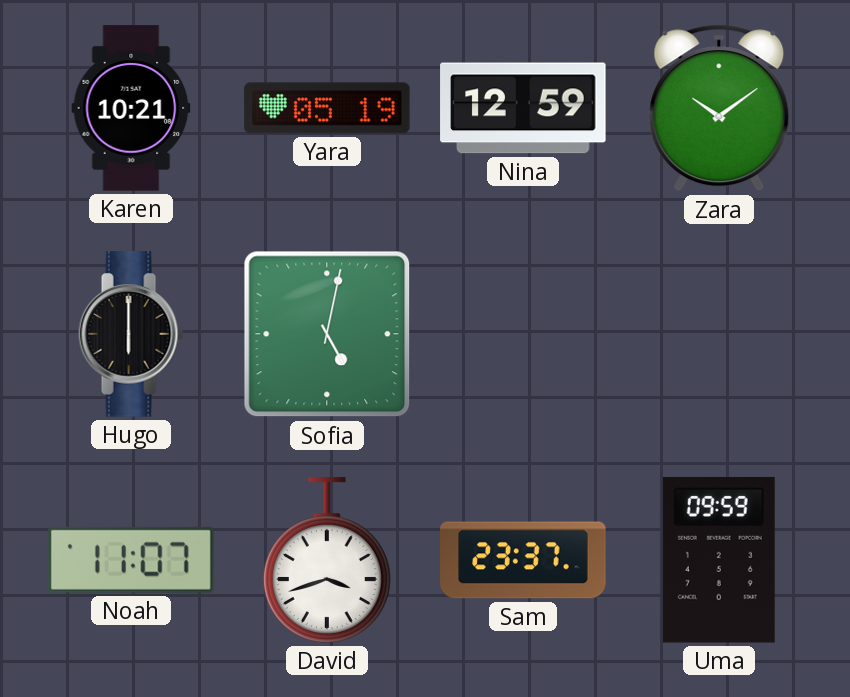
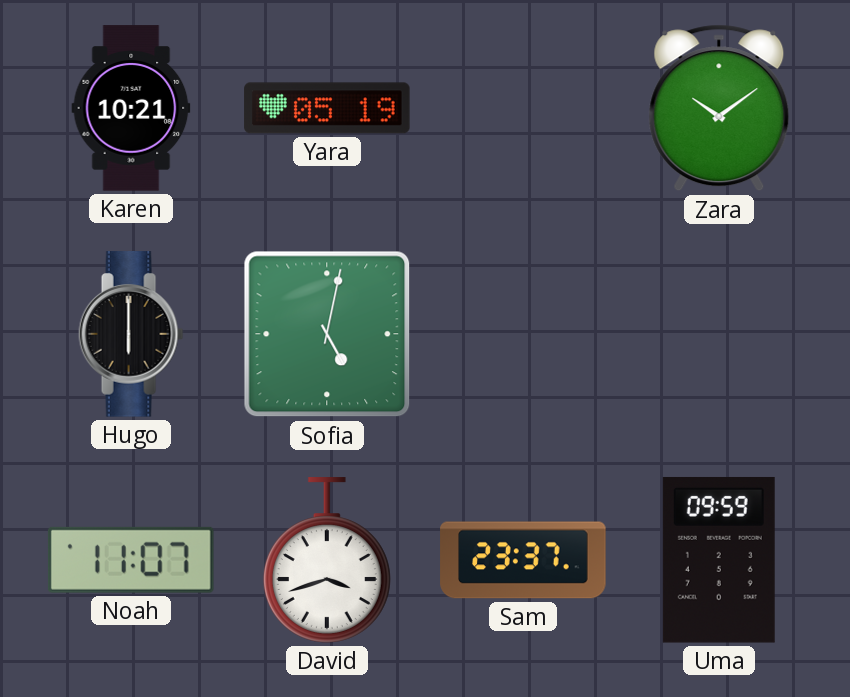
Nina: 12:59 -> none
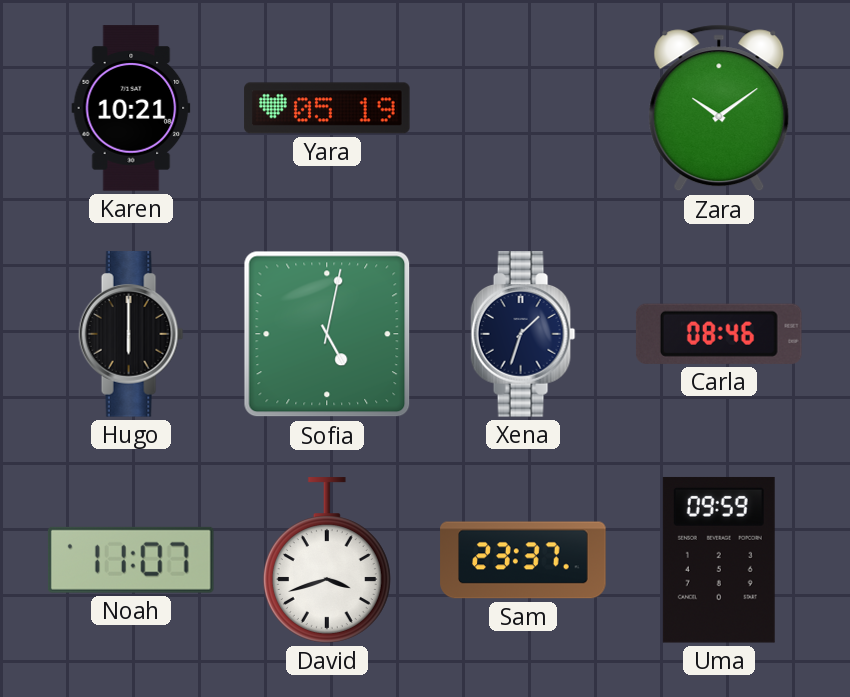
Xena: none -> 1:33
Carla: none -> 08:46
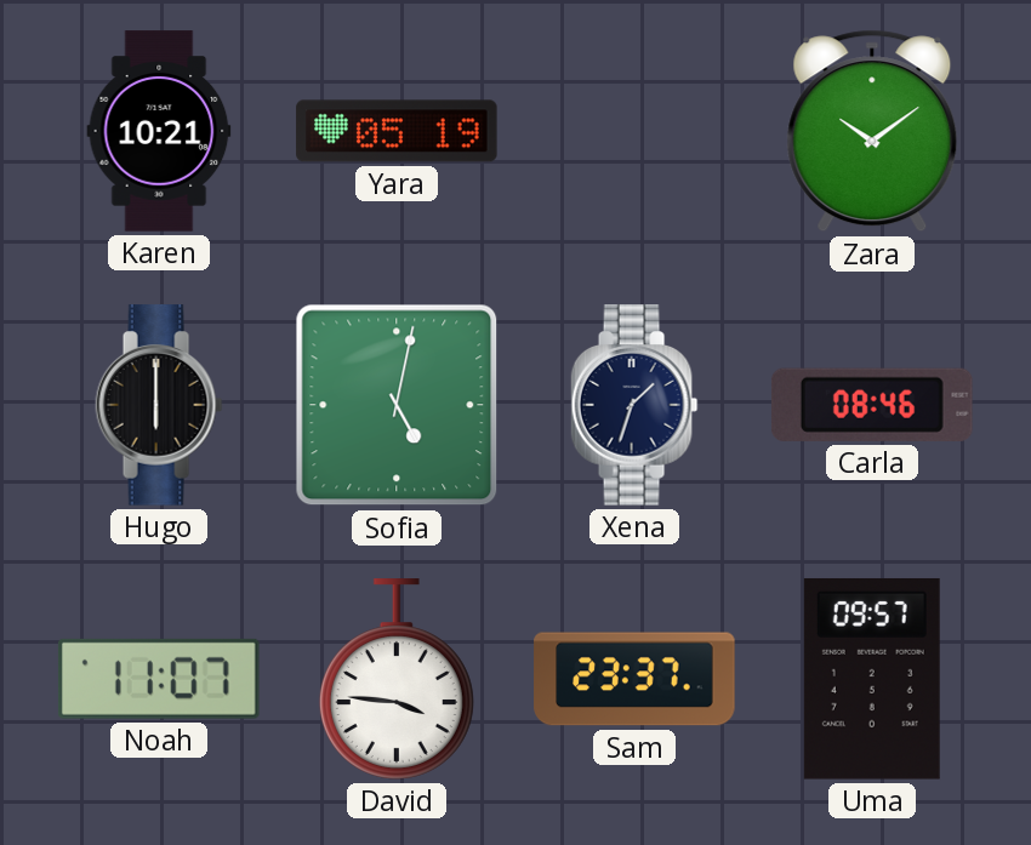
David: 3:42 -> 3:46
Uma: 09:59 -> 09:57
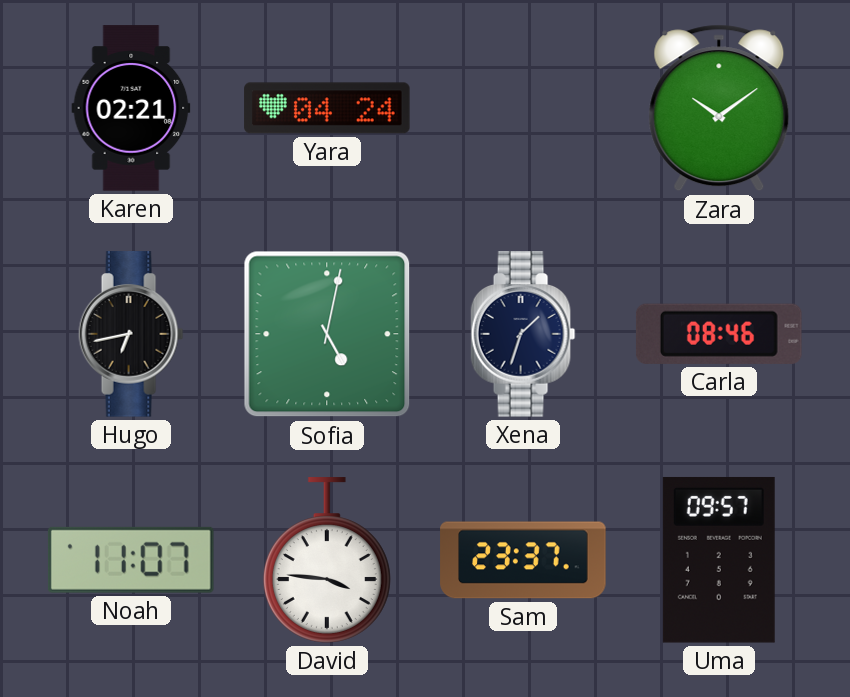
Karen: 10:21 -> 02:21
Yara: 05:19 -> 04:24
Hugo: 6:00 -> 6:43
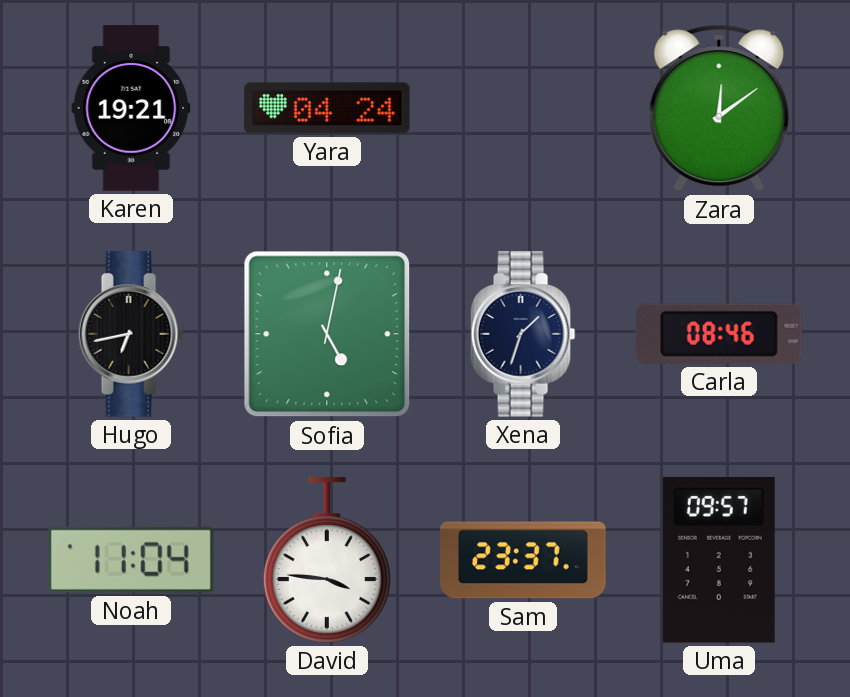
Karen: 02:21 -> 19:21
Zara: 10:09 -> 12:09
Noah: 11:07 -> 11:04
